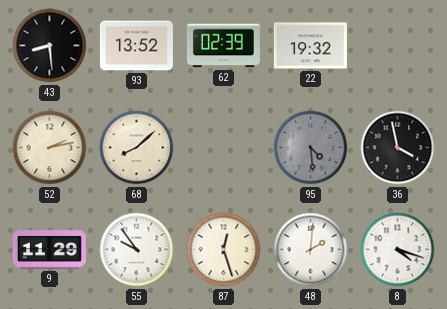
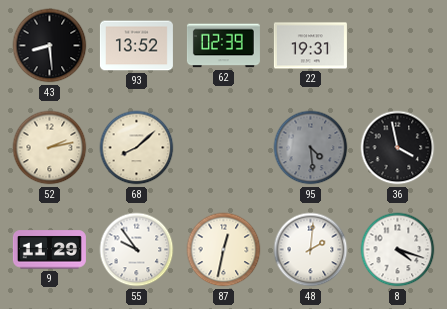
22: 19:32 -> 19:31
87: 12:27 -> 12:32
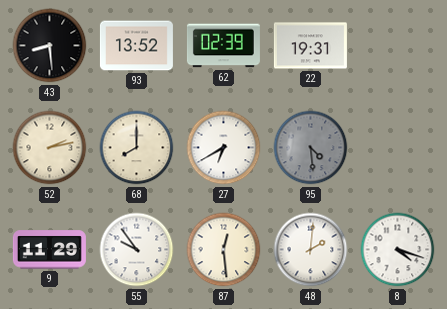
68: 8:08 -> 8:00
27: none -> 6:40
36: 3:58 -> none
87: 12:32 -> 12:29
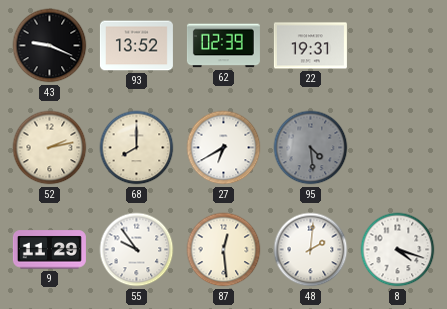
43: 8:29 -> 9:19
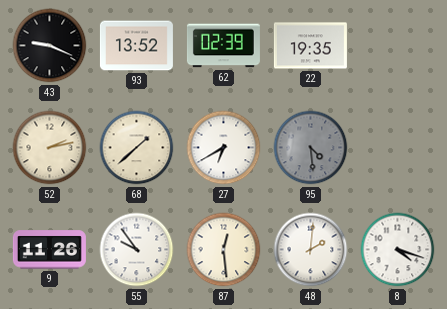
22: 19:31 -> 19:35
68: 8:00 -> 1:38
9: 11:29 -> 11:26
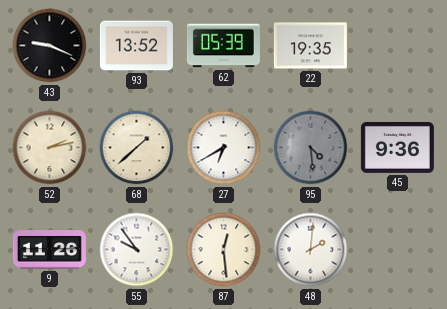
62: 02:39 -> 05:39
45: none -> 9:36
8: 4:18 -> none
